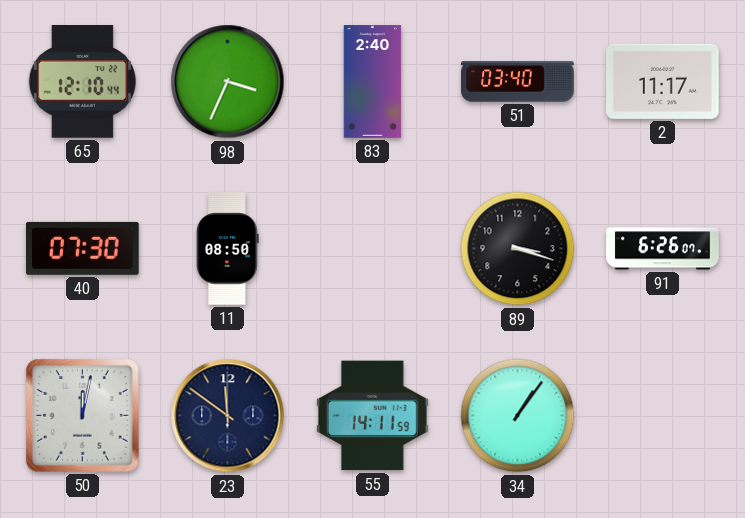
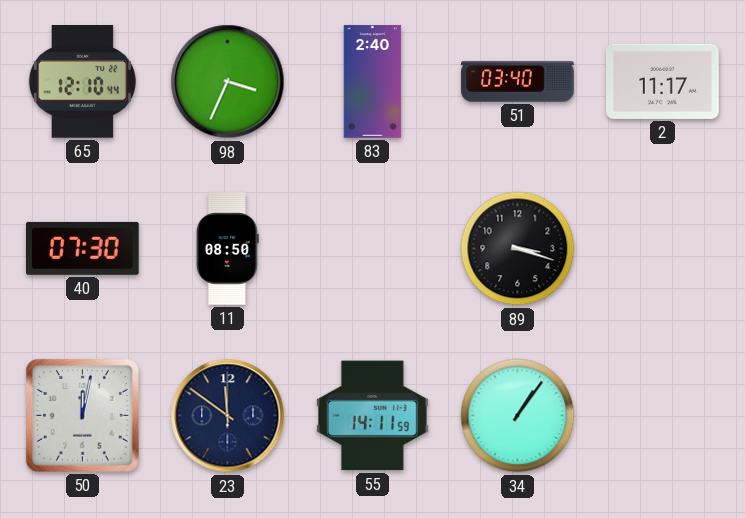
91: 6:26 -> none
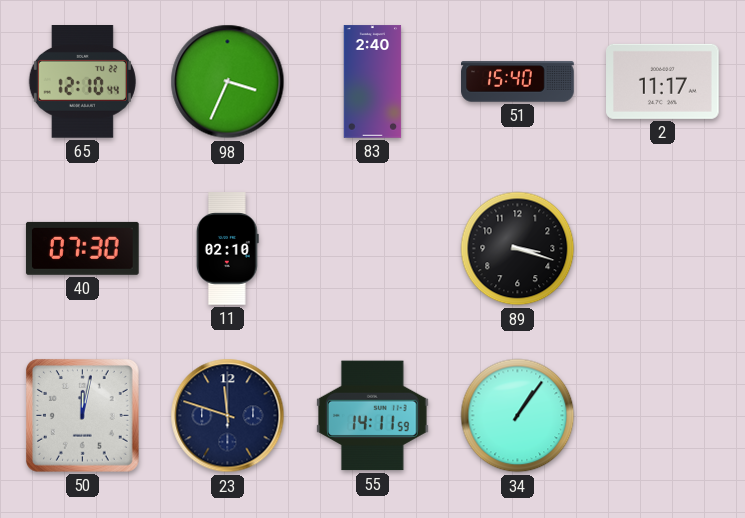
51: 03:40 -> 15:40
11: 08:50 -> 02:10
23: 11:51 -> 11:48
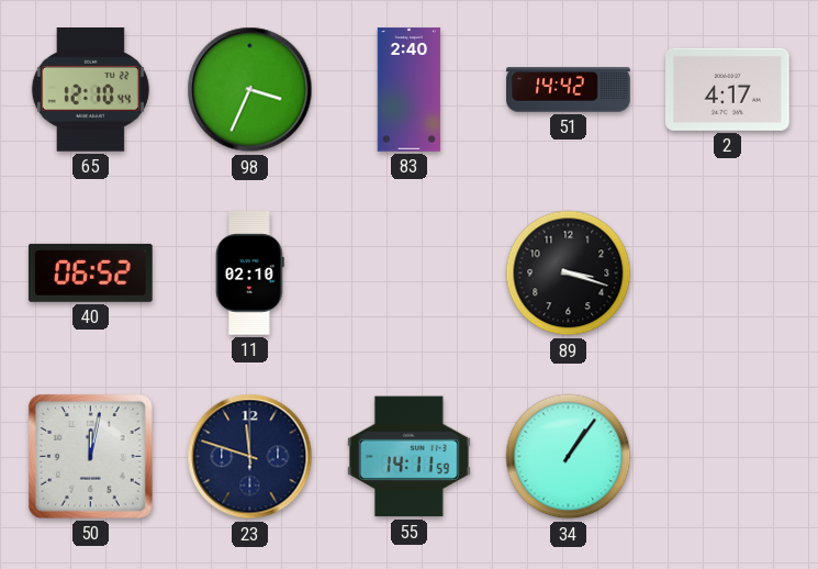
51: 15:40 -> 14:42
2: 11:17 -> 4:17
40: 07:30 -> 06:52
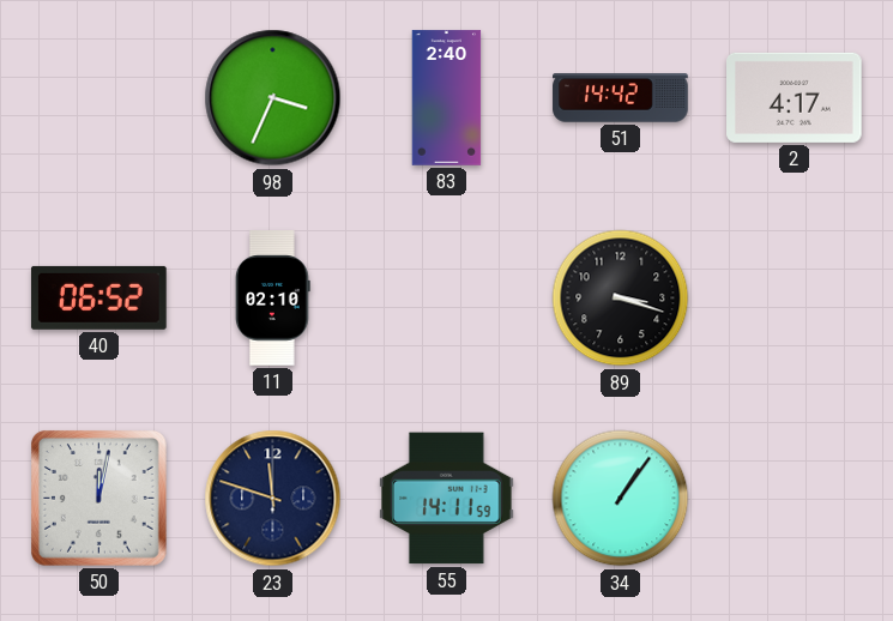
65: 12:10 -> none
